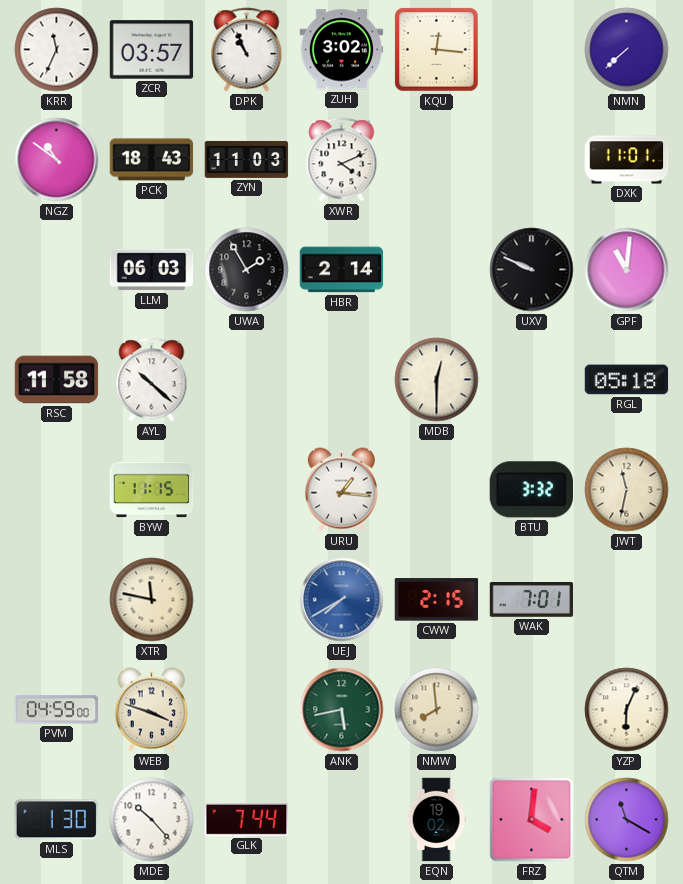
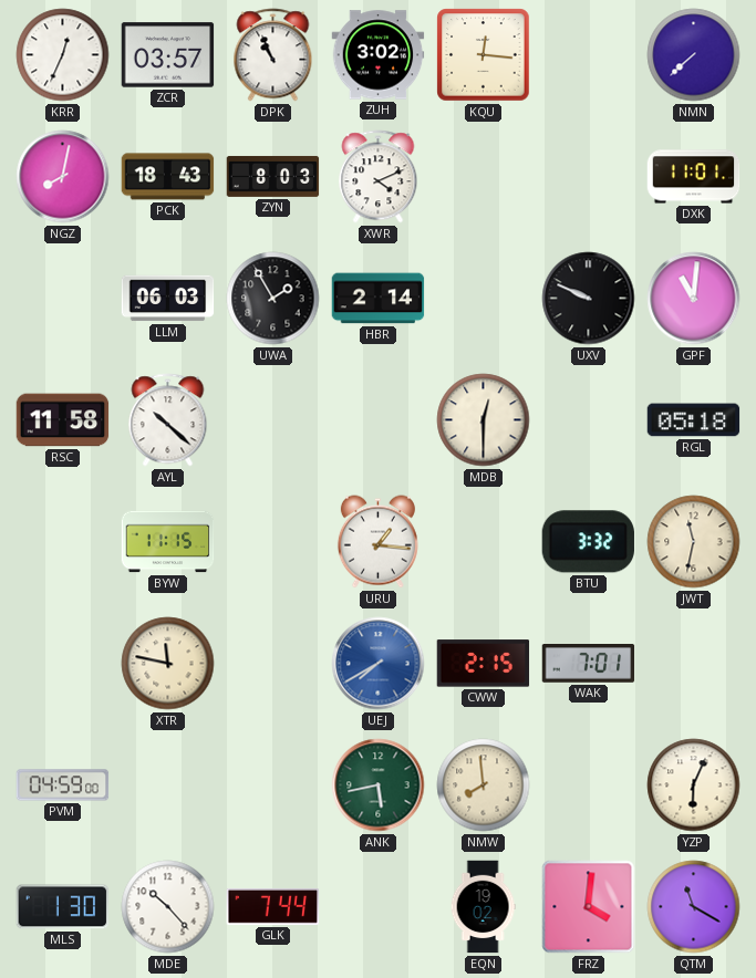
KRR: 11:34 -> 12:34
NGZ: 10:51 -> 8:02
ZYN: 11:03 -> 8:03
WEB: 3:48 -> none
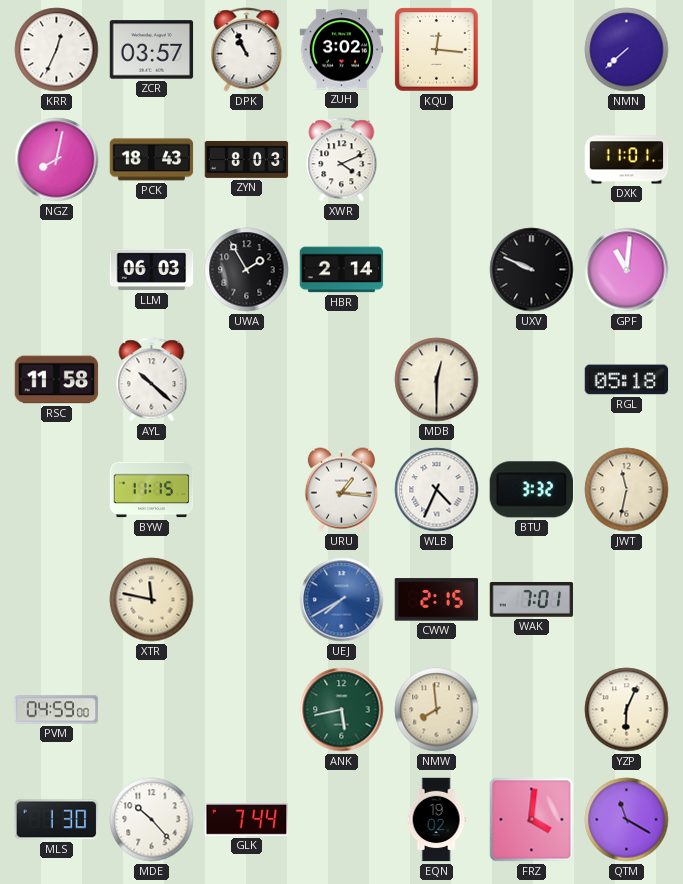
WLB: none -> 4:34
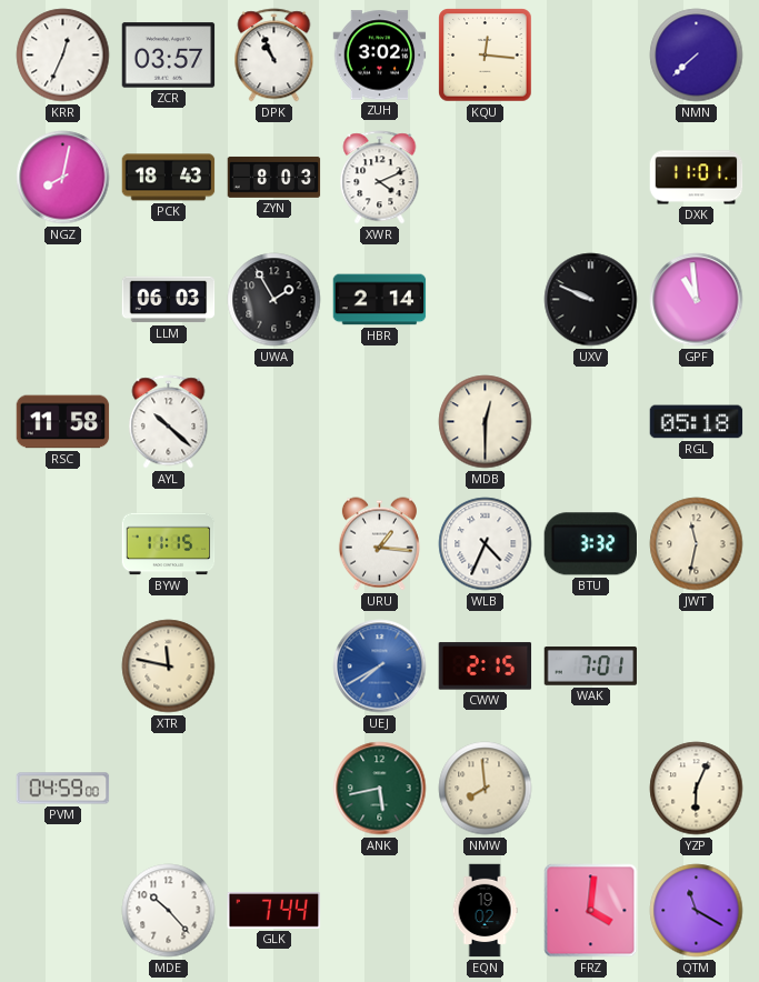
GPF: 11:01 -> 10:59
MLS: 1:30 -> none
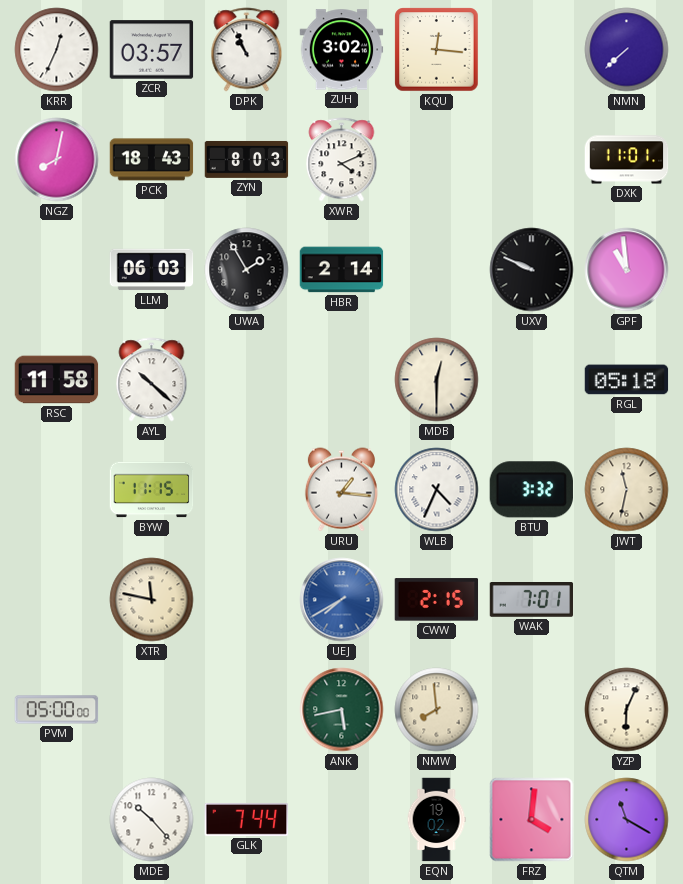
PVM: 04:59 -> 05:00
